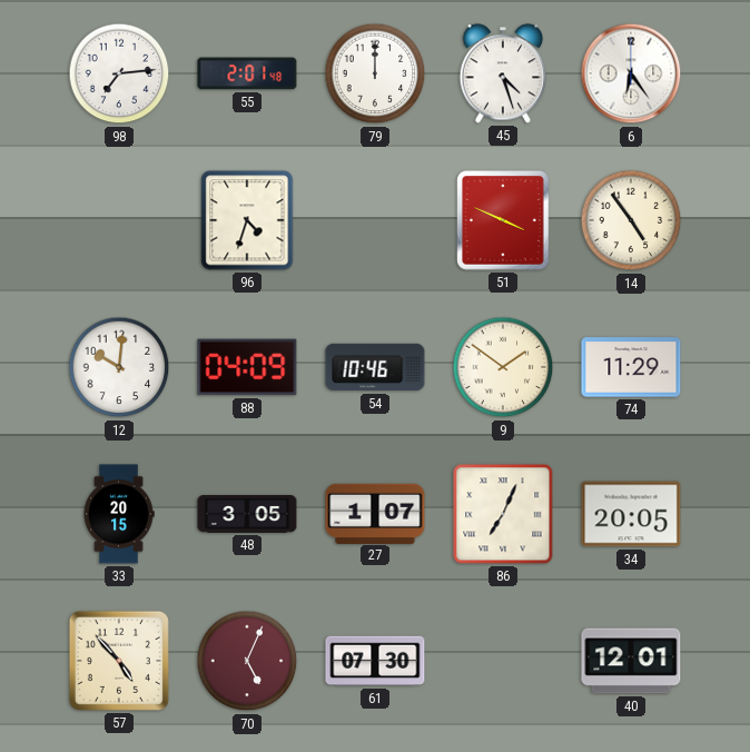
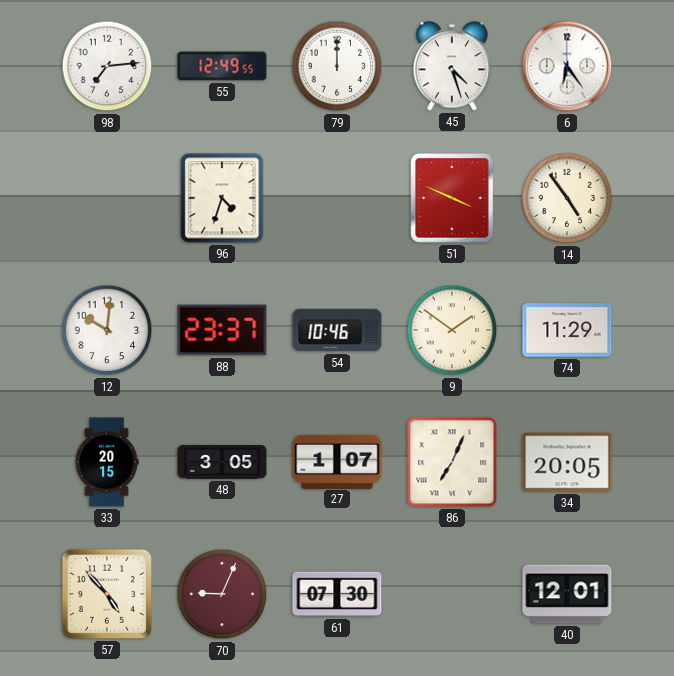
55: 2:01 -> 12:49
88: 04:09 -> 23:37
70: 5:04 -> 9:04
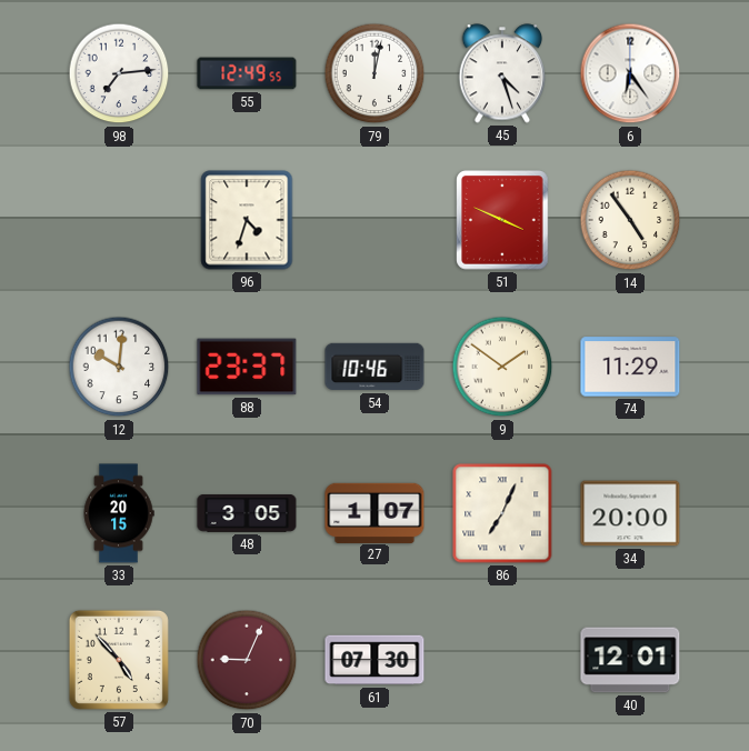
79: 12:00 -> 12:02
34: 20:05 -> 20:00
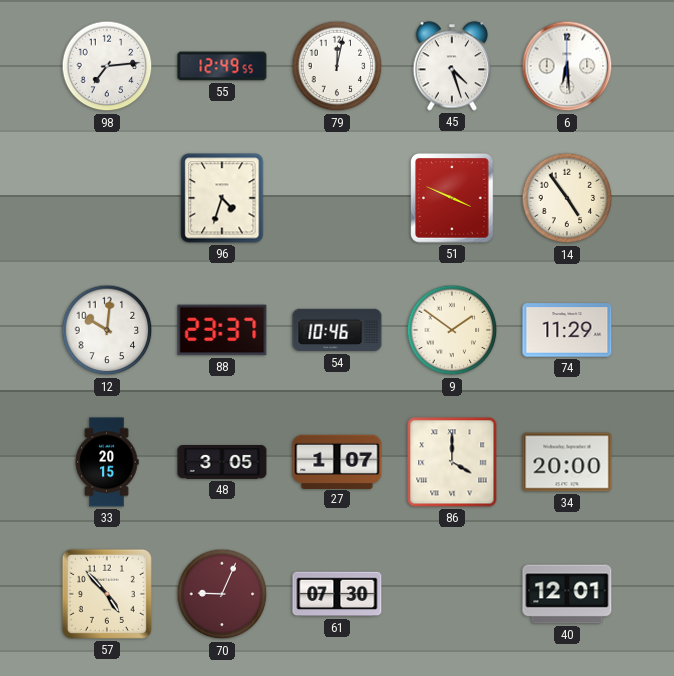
6: 6:24 -> 6:29
86: 7:04 -> 4:00
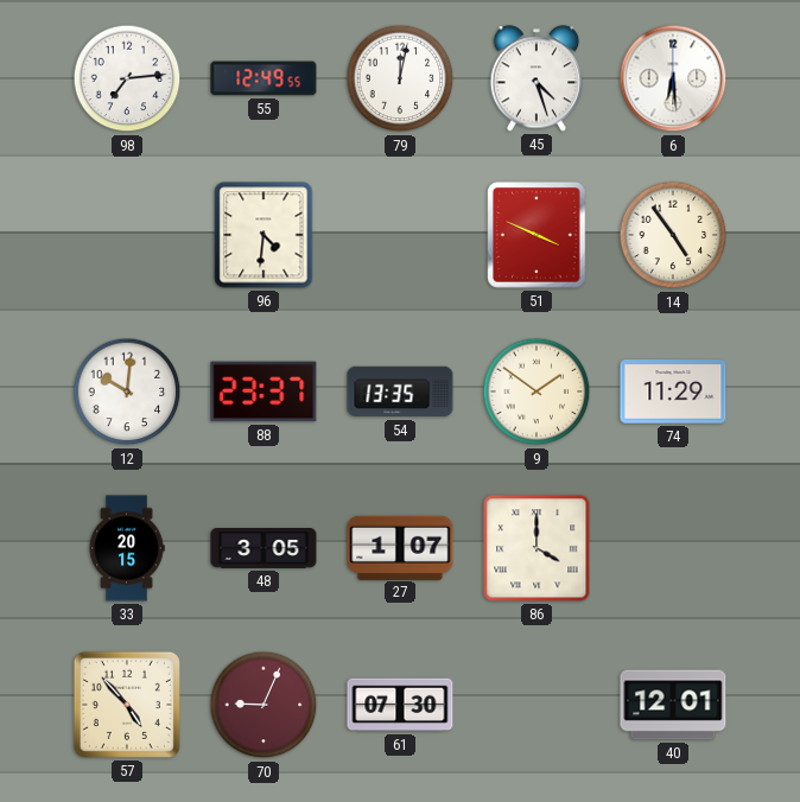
96: 4:33 -> 4:31
54: 10:46 -> 13:35
34: 20:00 -> none
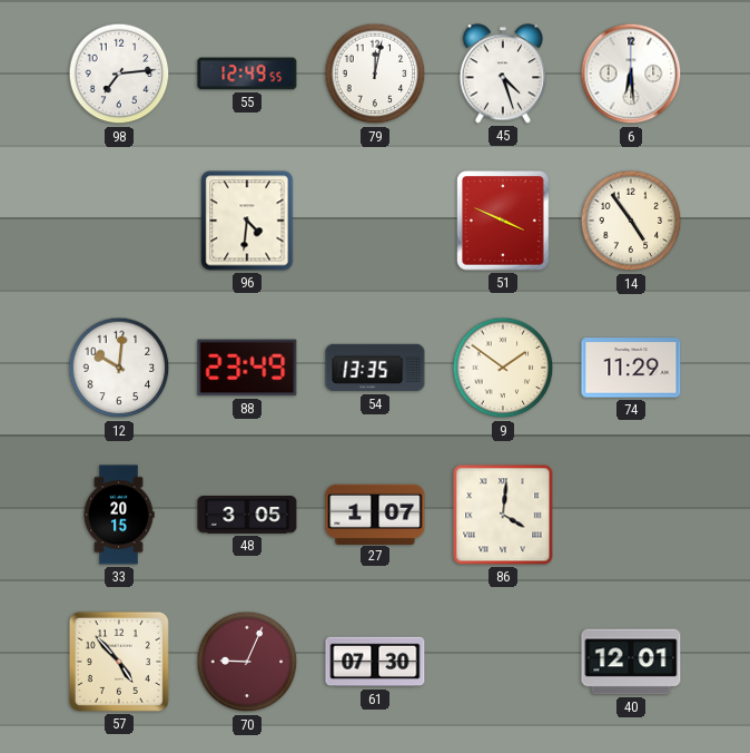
88: 23:37 -> 23:49
86: 4:00 -> 4:01
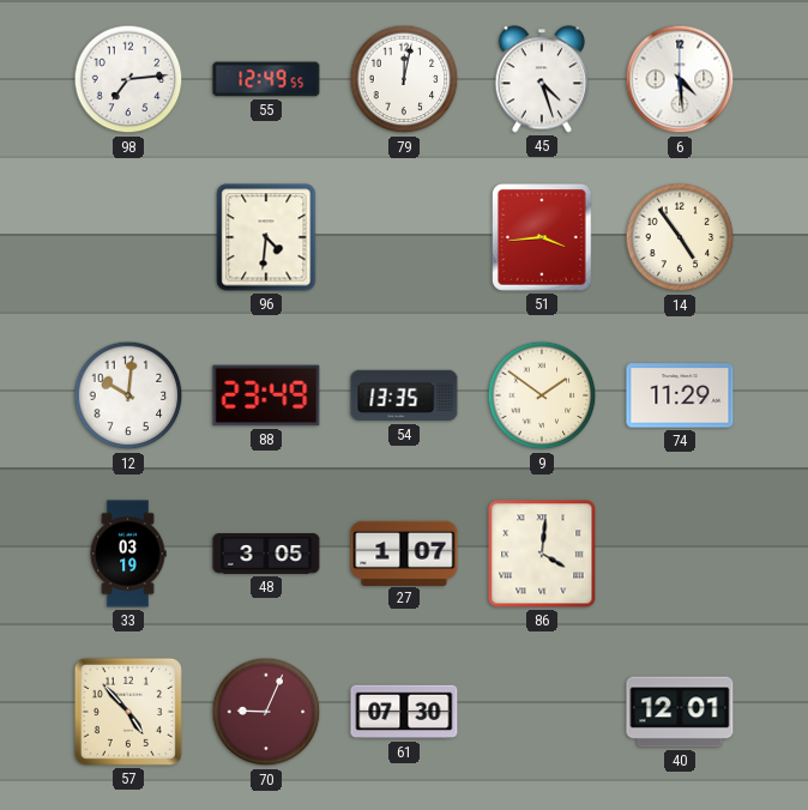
6: 6:29 -> 4:29
51: 3:49 -> 3:44
33: 20:15 -> 03:19
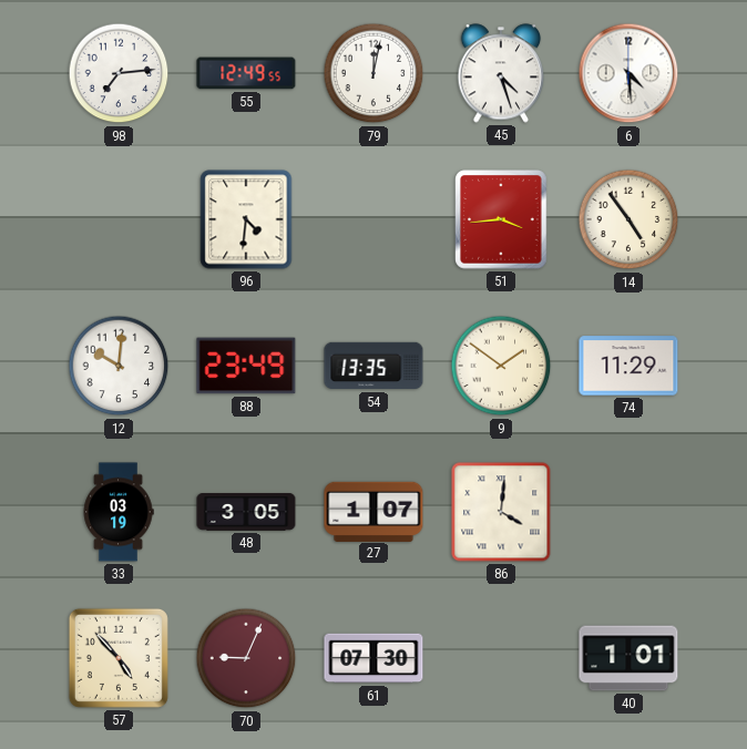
40: 12:01 -> 1:01
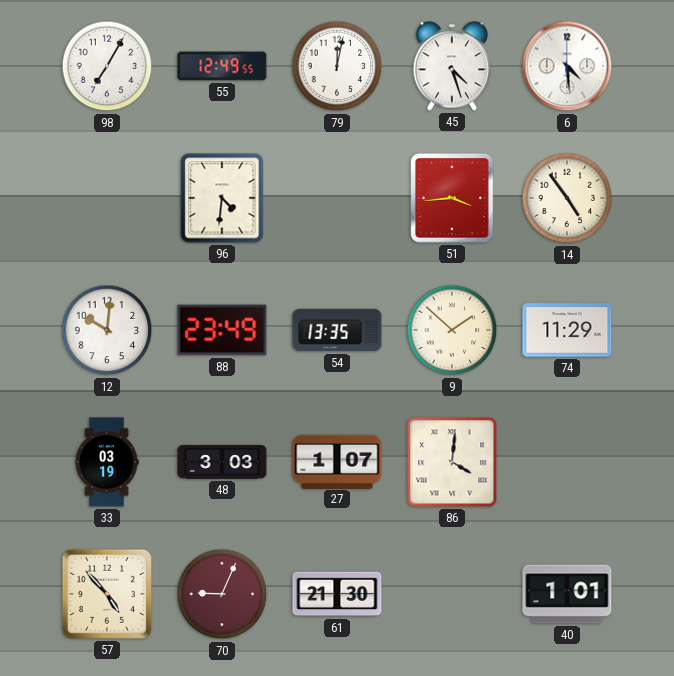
98: 7:14 -> 7:05
9: 1:51 -> 1:52
48: 3:05 -> 3:03
61: 07:30 -> 21:30
